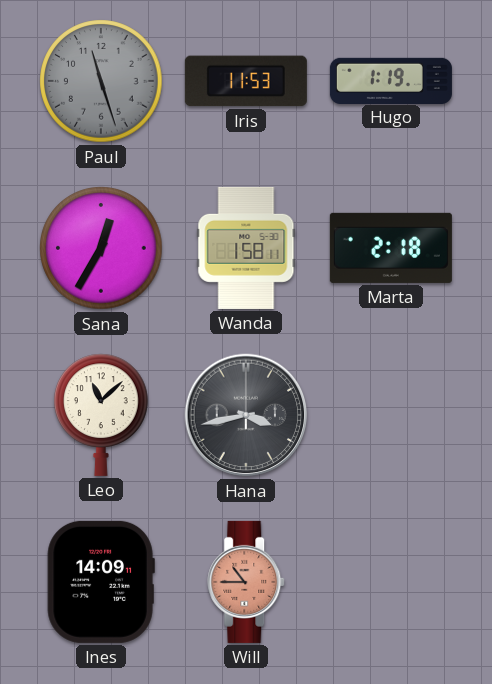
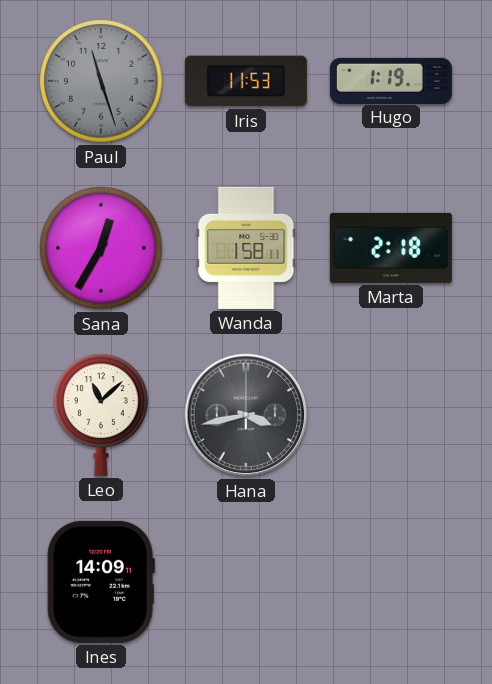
Will: 10:45 -> none
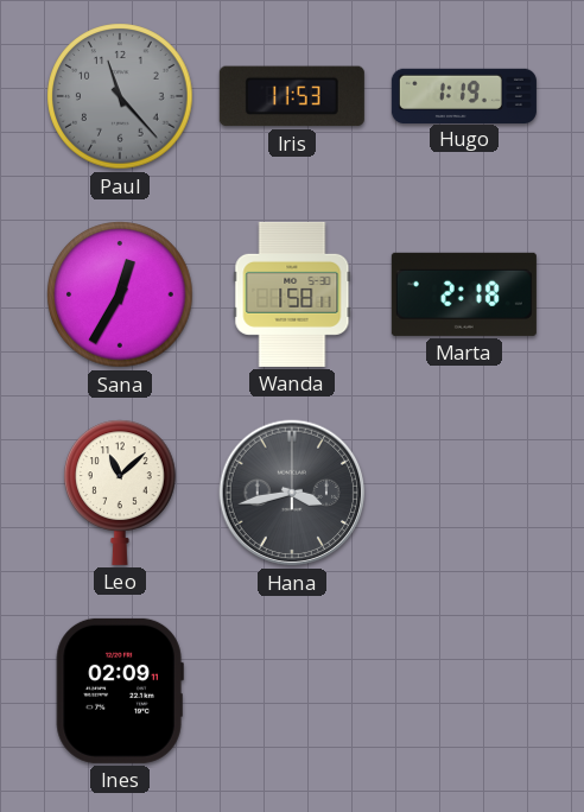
Paul: 11:27 -> 11:23
Ines: 14:09 -> 02:09
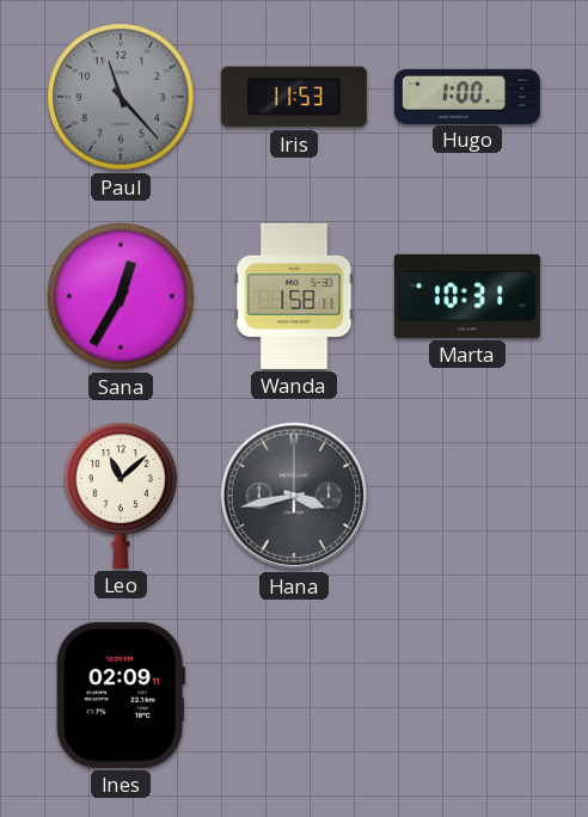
Hugo: 1:19 -> 1:00
Marta: 2:18 -> 10:31
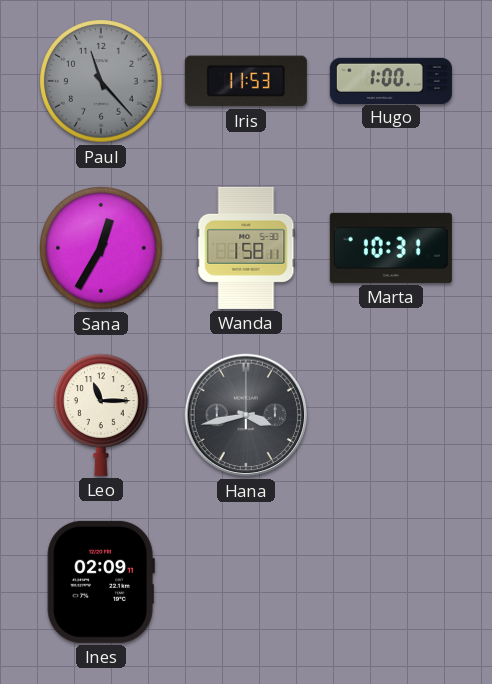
Leo: 11:08 -> 11:15
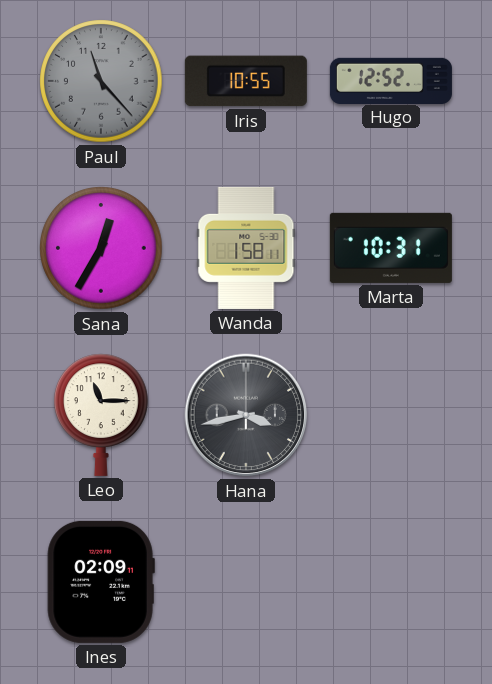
Iris: 11:53 -> 10:55
Hugo: 1:00 -> 12:52
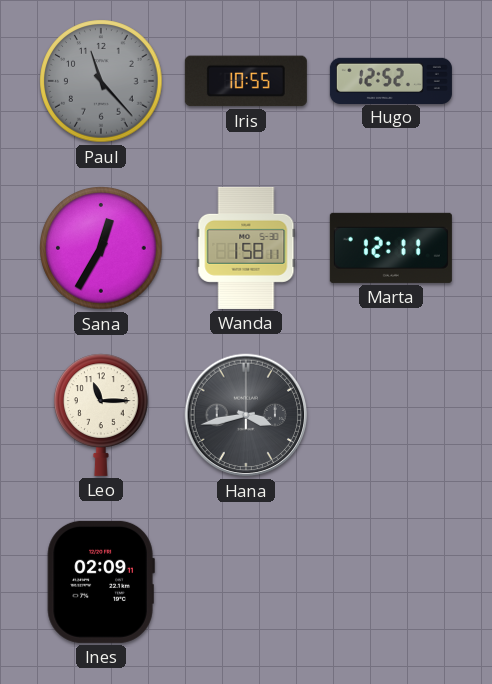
Marta: 10:31 -> 12:11
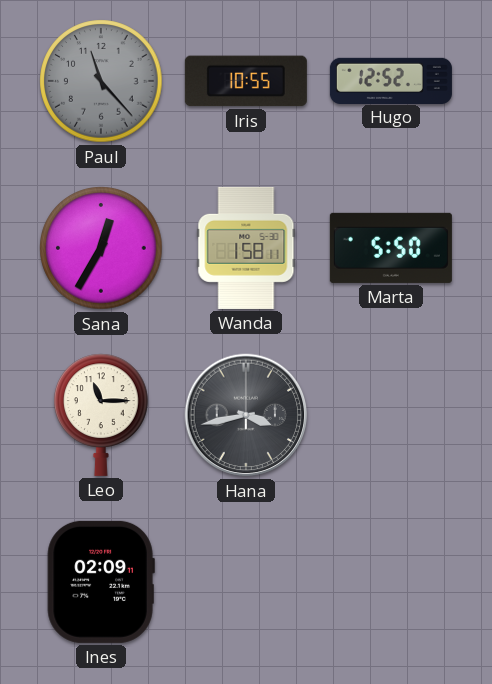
Marta: 12:11 -> 5:50
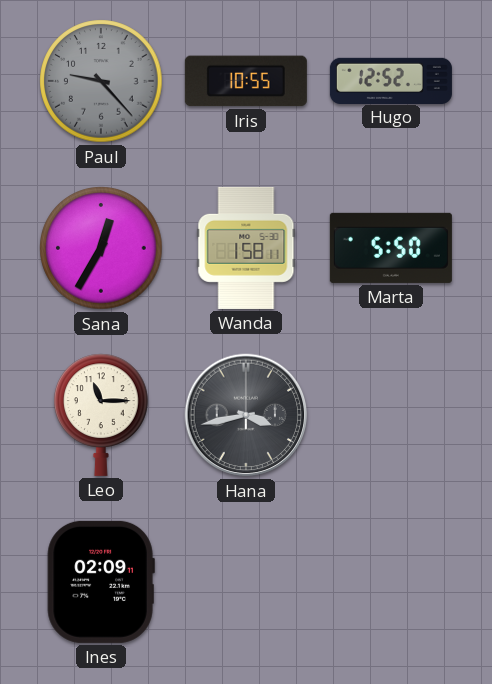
Paul: 11:23 -> 9:23
